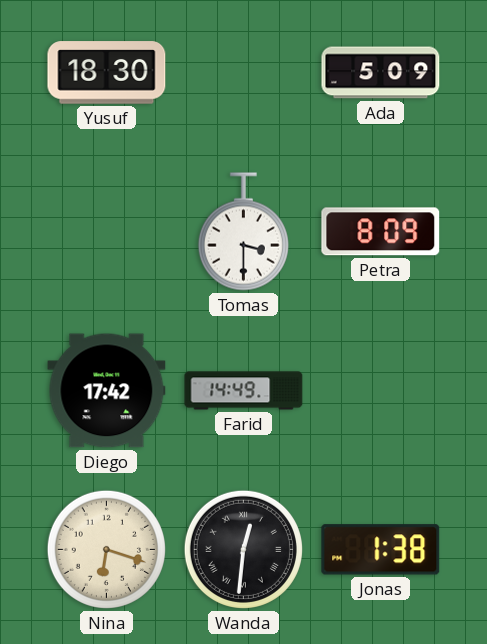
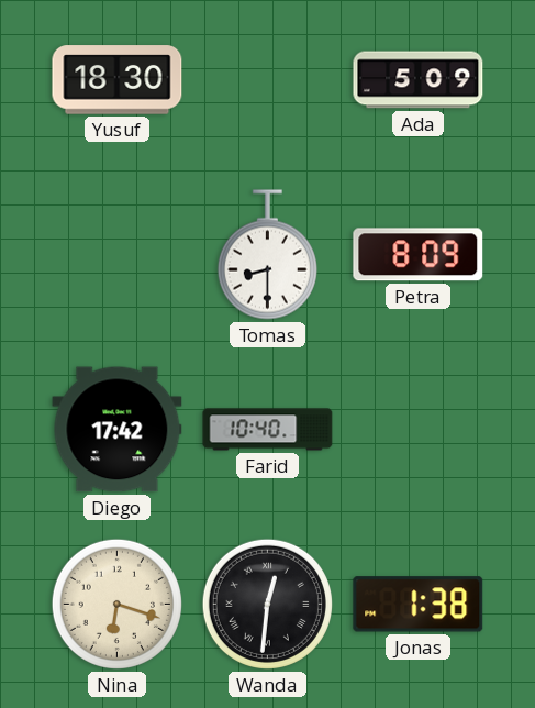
Tomas: 3:30 -> 8:30
Farid: 14:49 -> 10:40
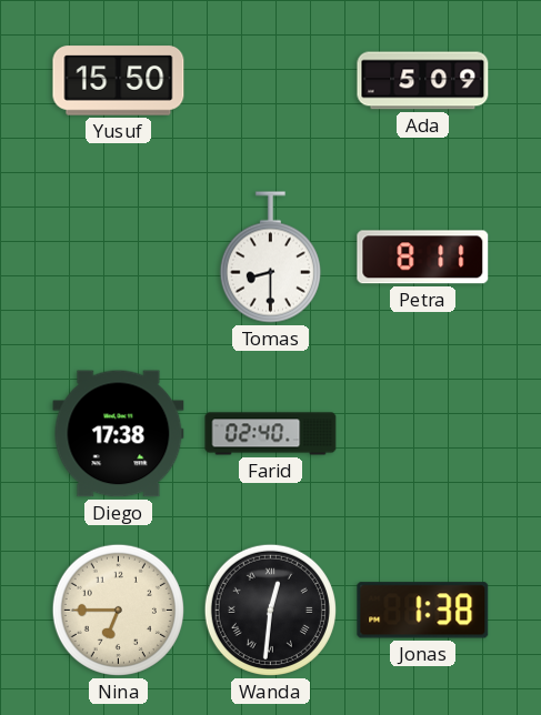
Yusuf: 18:30 -> 15:50
Petra: 8:09 -> 8:11
Diego: 17:42 -> 17:38
Farid: 10:40 -> 02:40
Nina: 6:18 -> 6:45
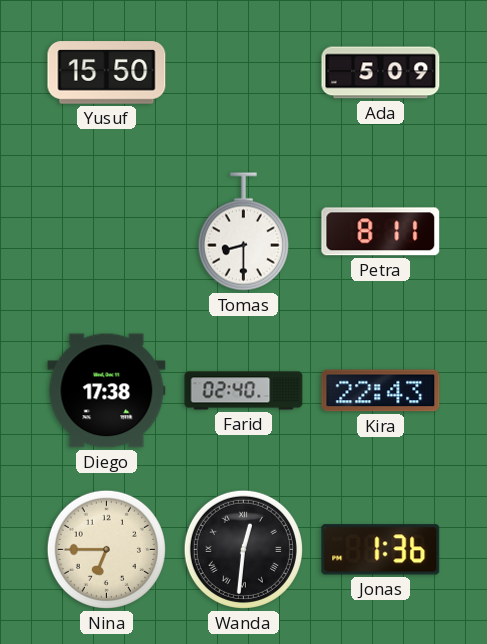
Kira: none -> 22:43
Jonas: 1:38 -> 1:36
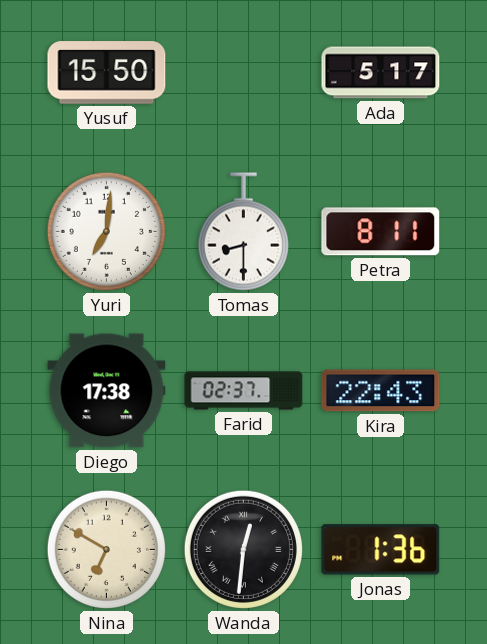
Ada: 5:09 -> 5:17
Yuri: none -> 7:01
Farid: 02:40 -> 02:37
Nina: 6:45 -> 6:50
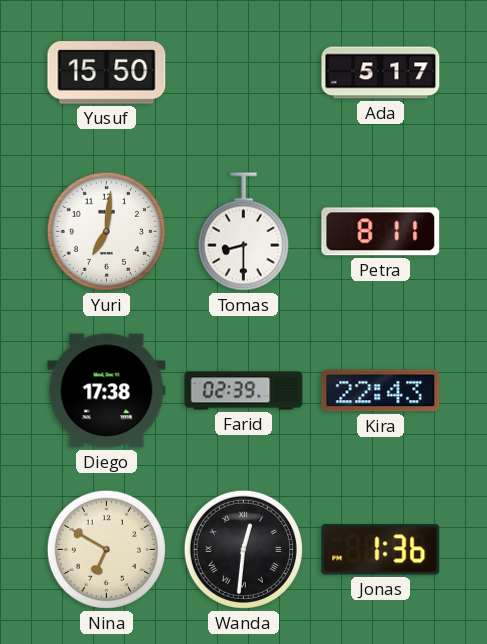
Farid: 02:37 -> 02:39
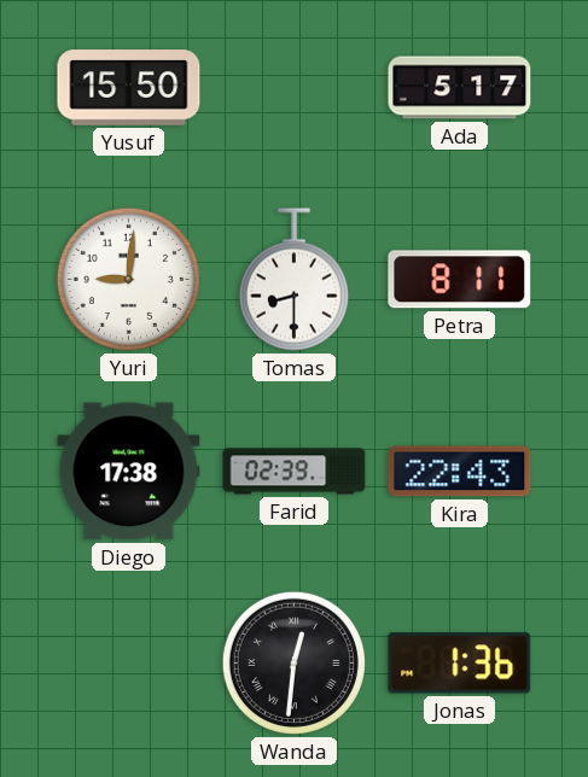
Yuri: 7:01 -> 9:01
Nina: 6:50 -> none
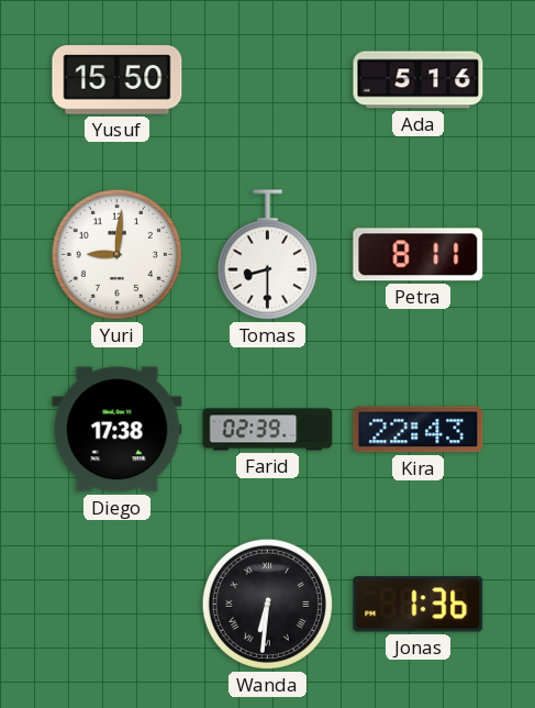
Ada: 5:17 -> 5:16
Wanda: 12:31 -> 6:31
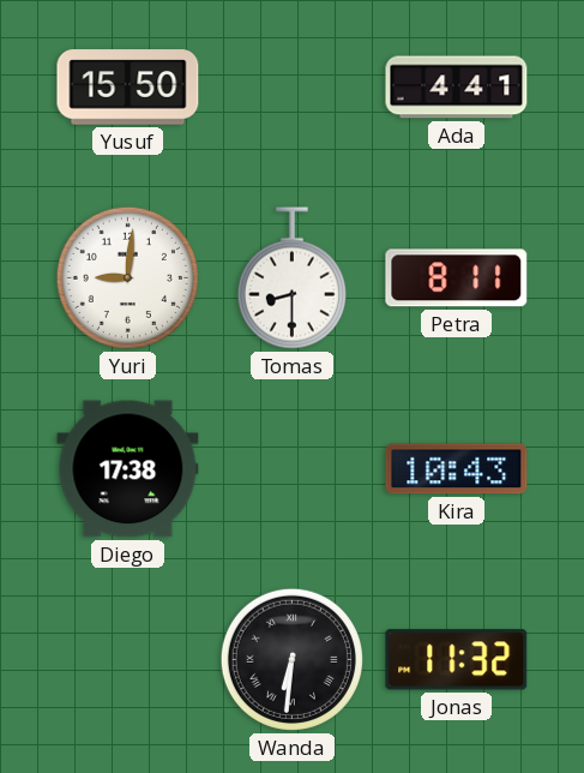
Ada: 5:16 -> 4:41
Farid: 02:39 -> none
Kira: 22:43 -> 10:43
Jonas: 1:36 -> 11:32
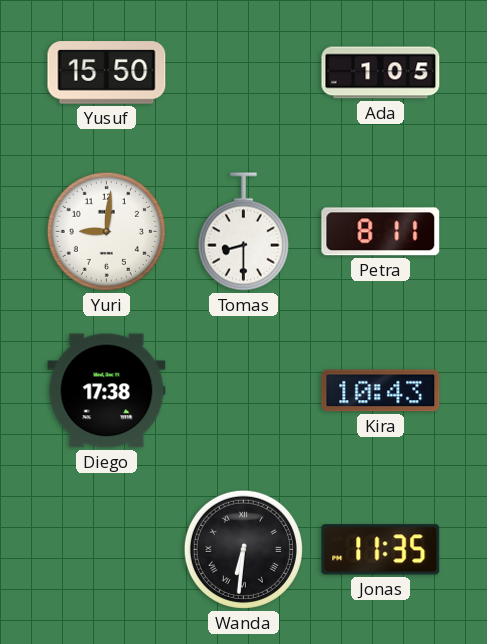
Ada: 4:41 -> 1:05
Jonas: 11:32 -> 11:35
